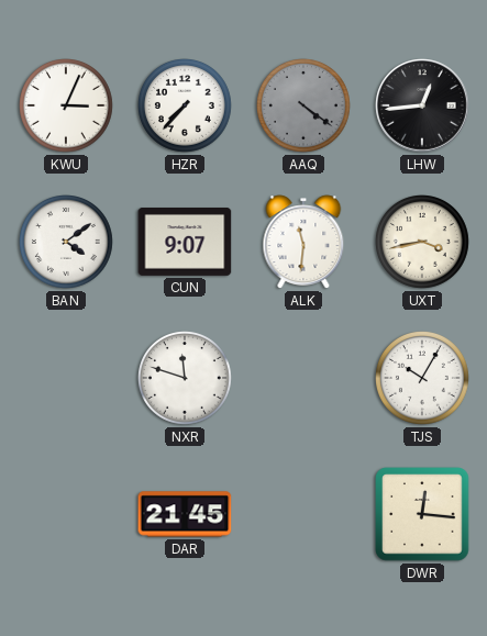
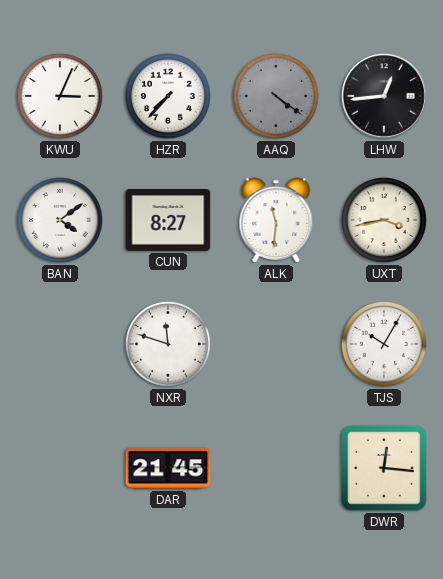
CUN: 9:07 -> 8:27
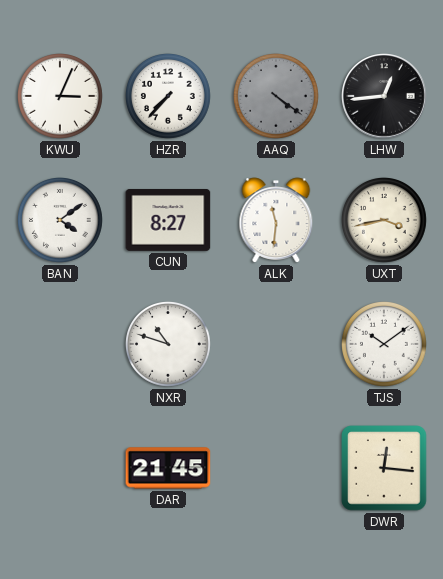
NXR: 11:48 -> 10:48
TJS: 10:05 -> 10:09
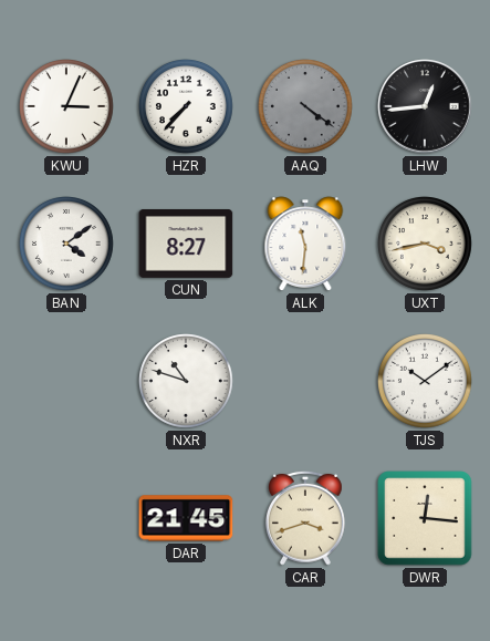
CAR: none -> 3:42
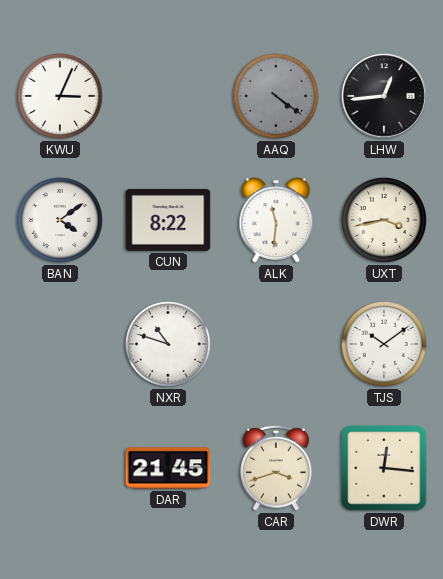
HZR: 7:37 -> none
CUN: 8:27 -> 8:22
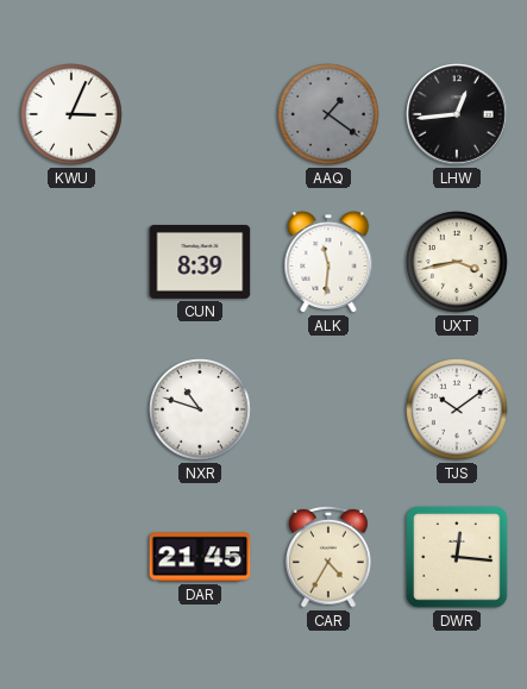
AAQ: 4:21 -> 1:21
BAN: 4:09 -> none
CUN: 8:22 -> 8:39
CAR: 3:42 -> 4:35
